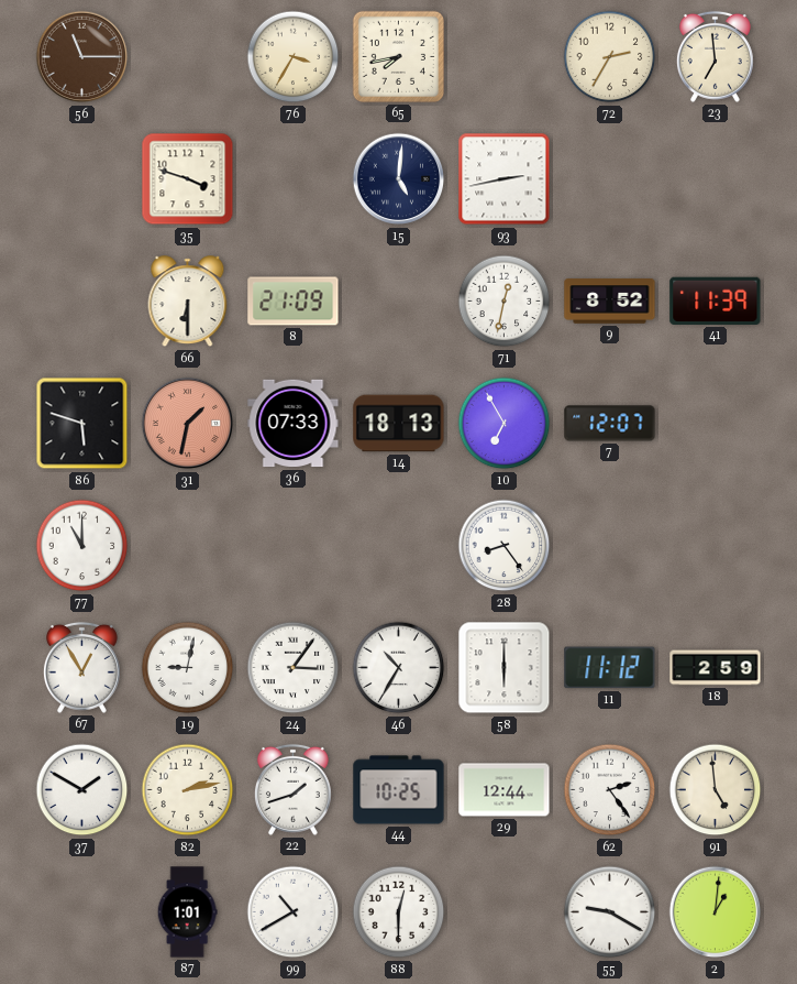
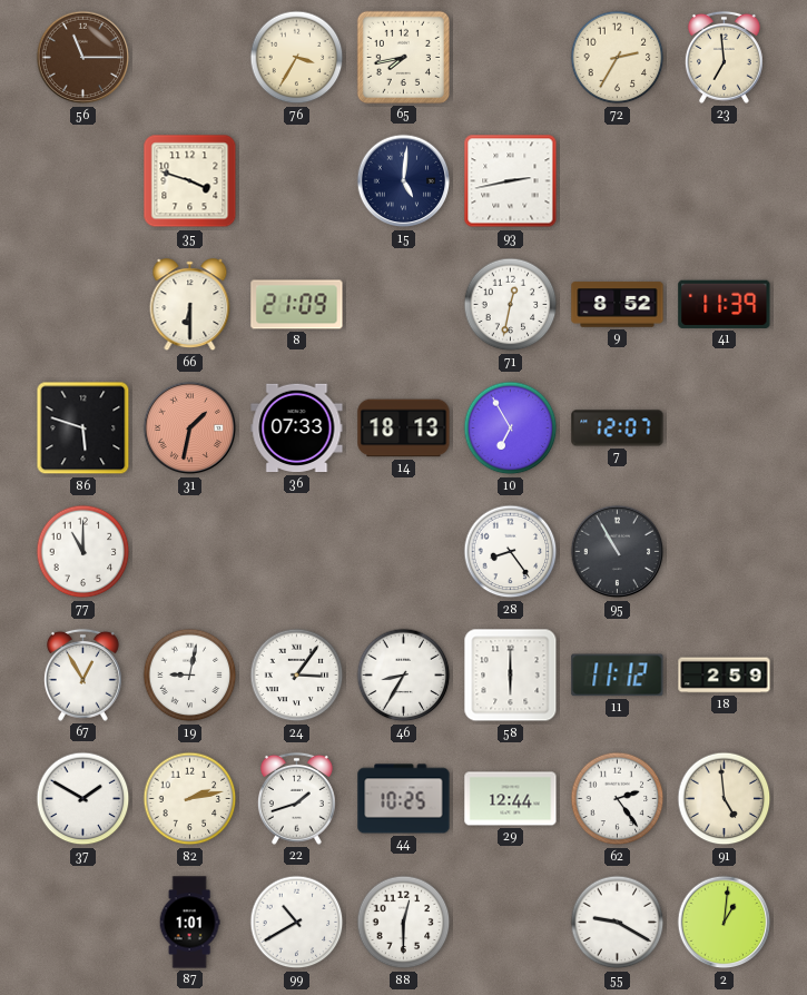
95: none -> 10:55
46: 10:35 -> 8:35
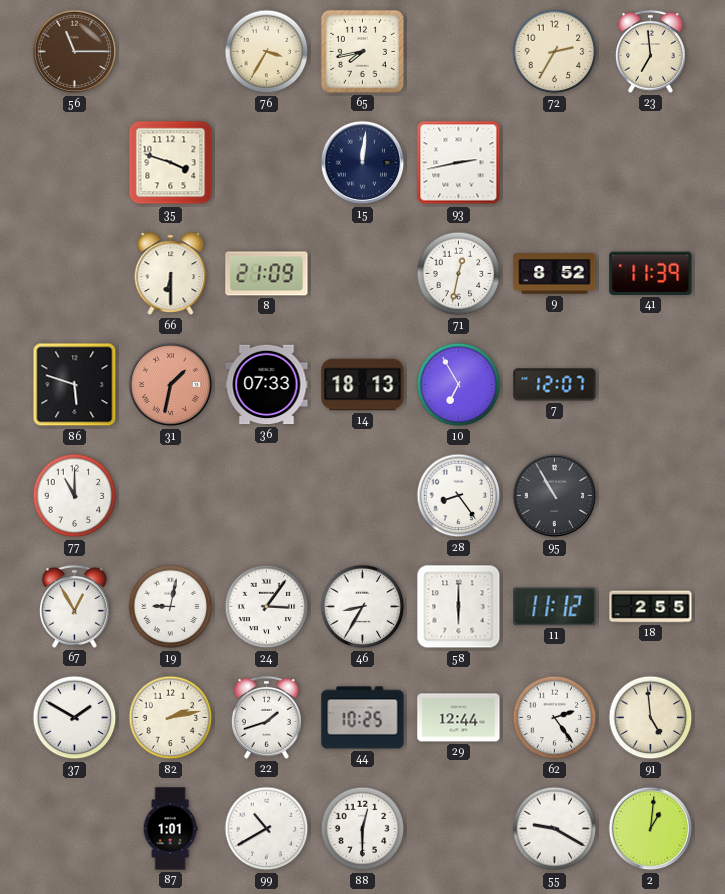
15: 5:01 -> 12:01
18: 2:59 -> 2:55
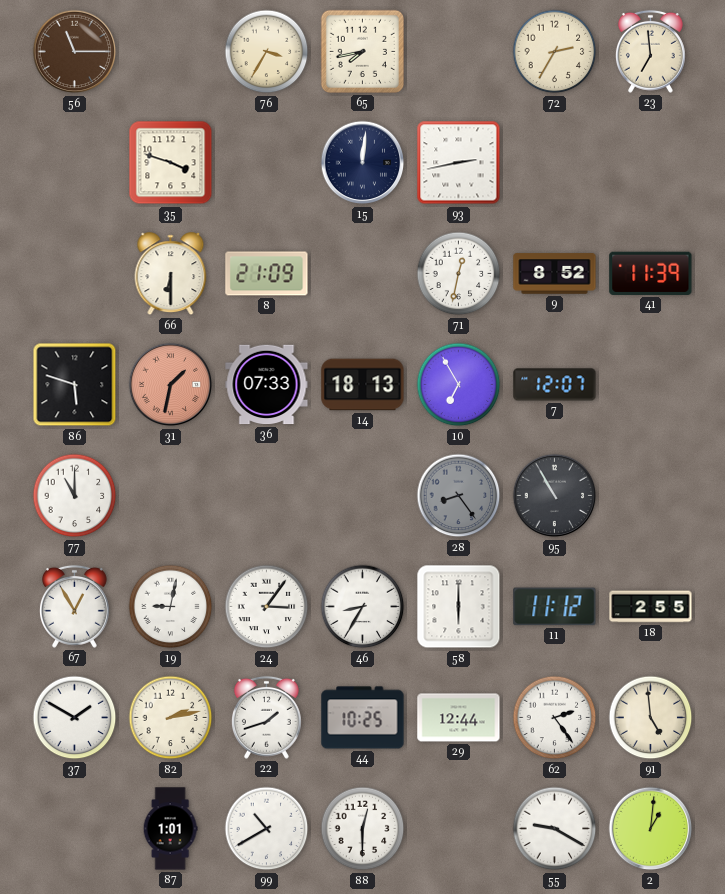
28 dial: white -> grey
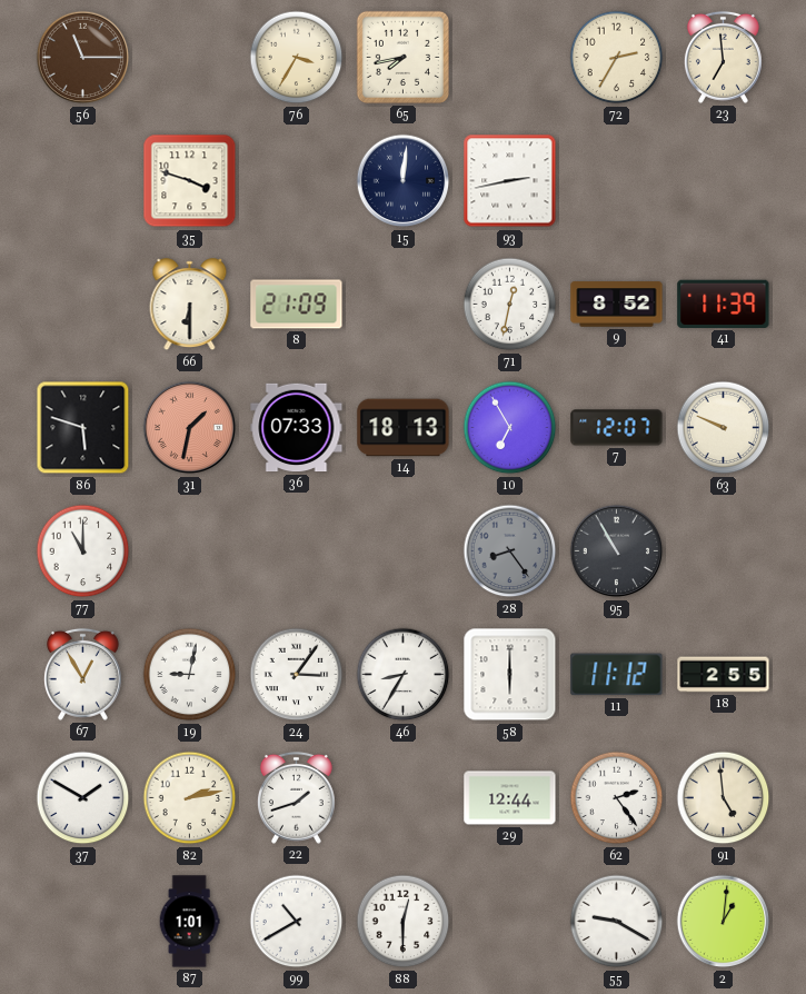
63: none -> 9:49
44: 10:25 -> none
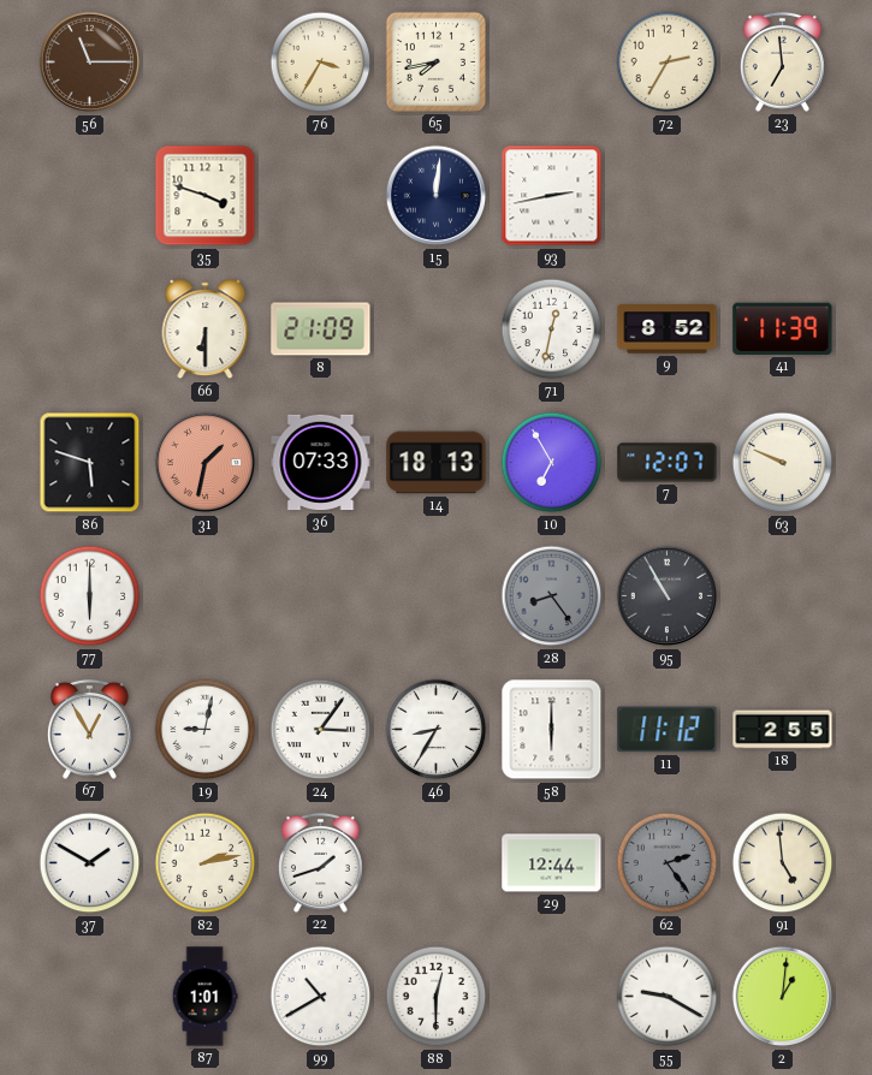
77: 11:00 -> 6:00
62 dial: white -> grey
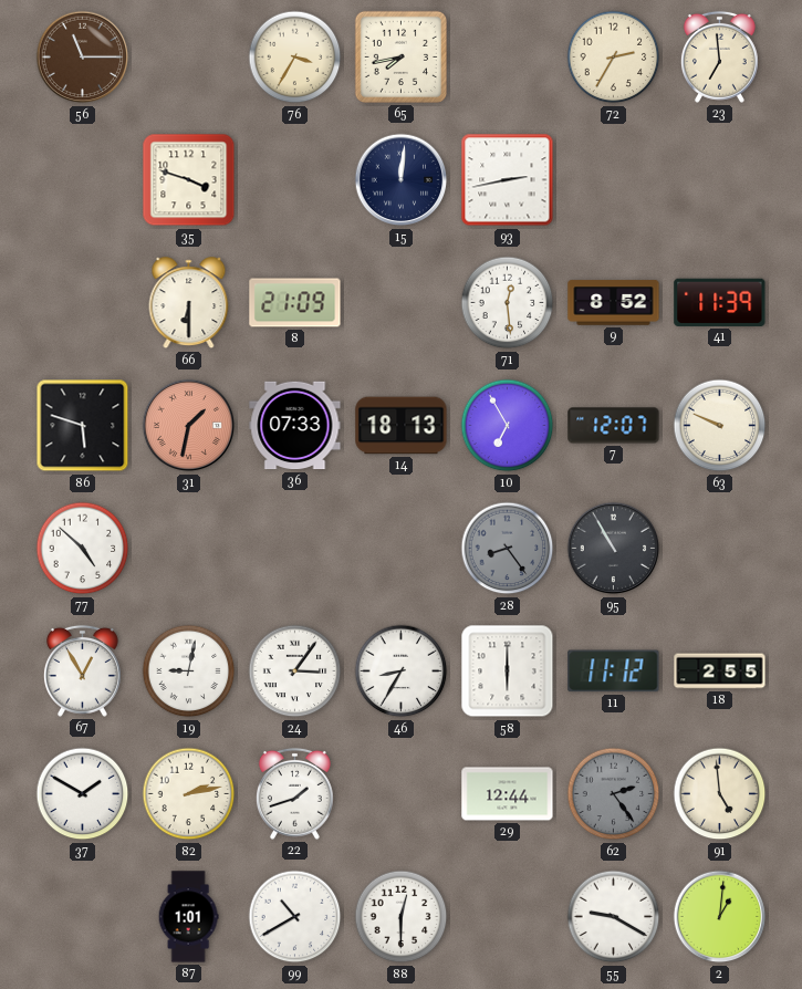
71: 12:32 -> 12:29
77: 6:00 -> 4:52
